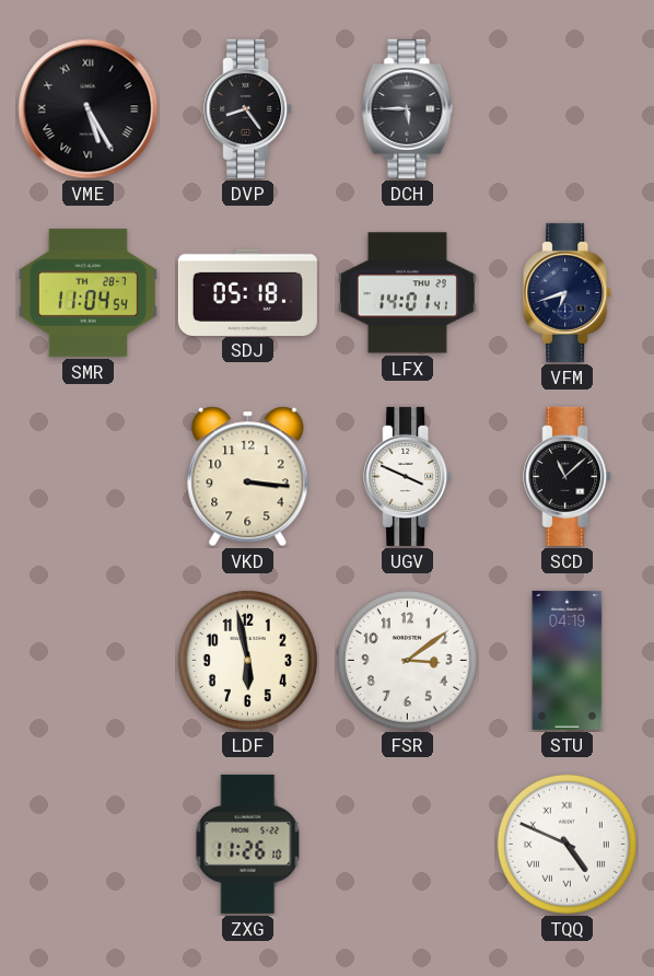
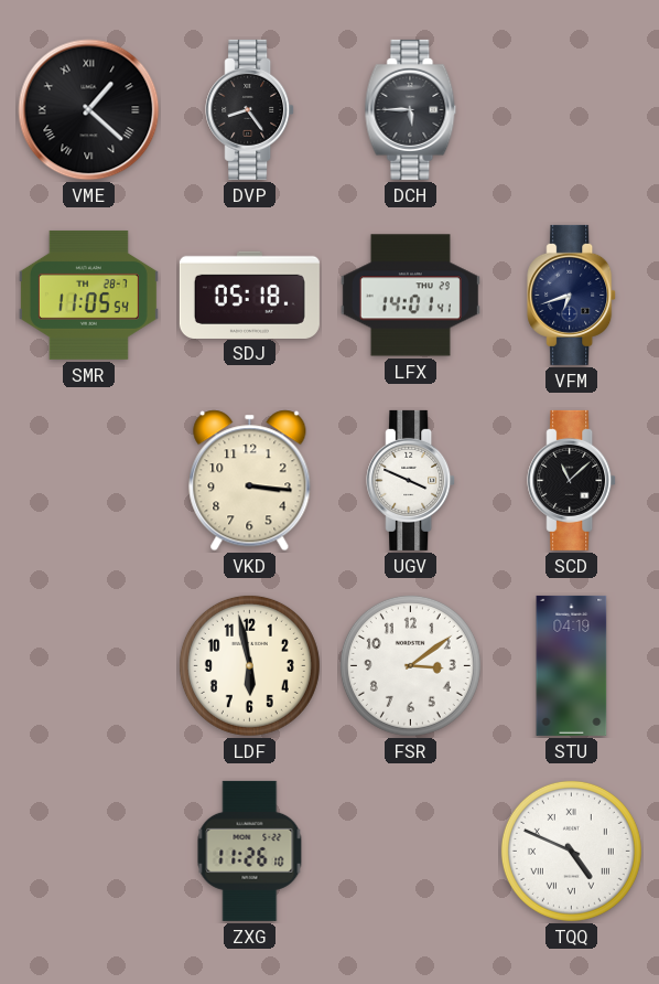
VME: 5:25 -> 1:22
SMR: 11:04 -> 11:05
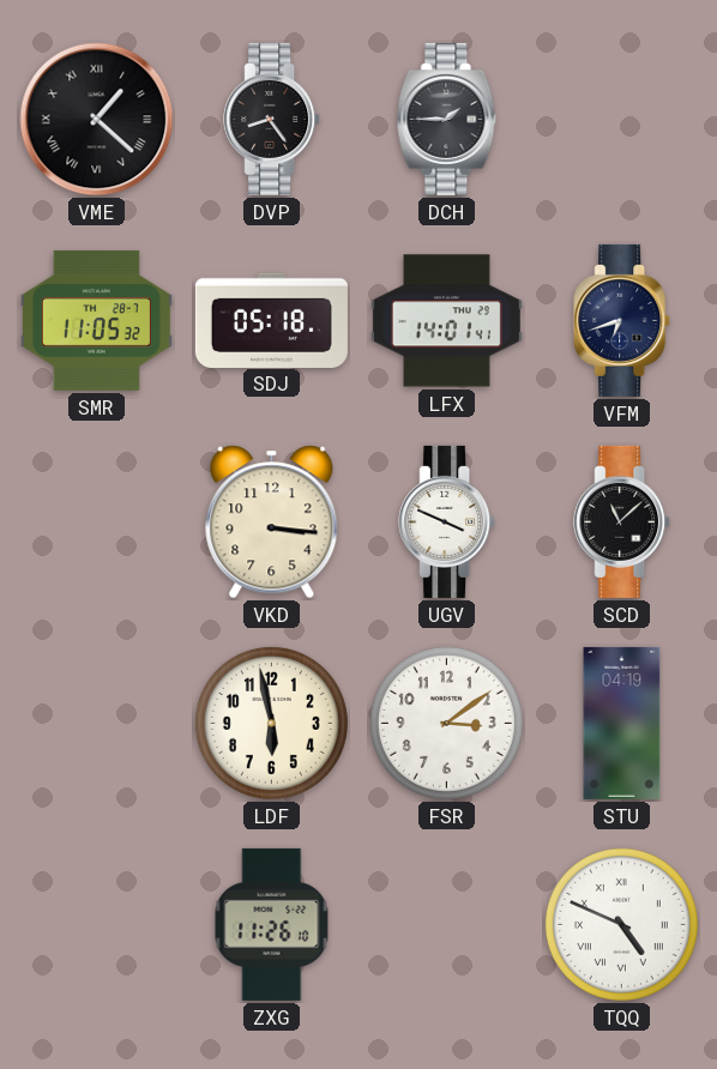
DCH: 5:45 -> 1:45
SMR: 11:05:54 -> 11:05:32
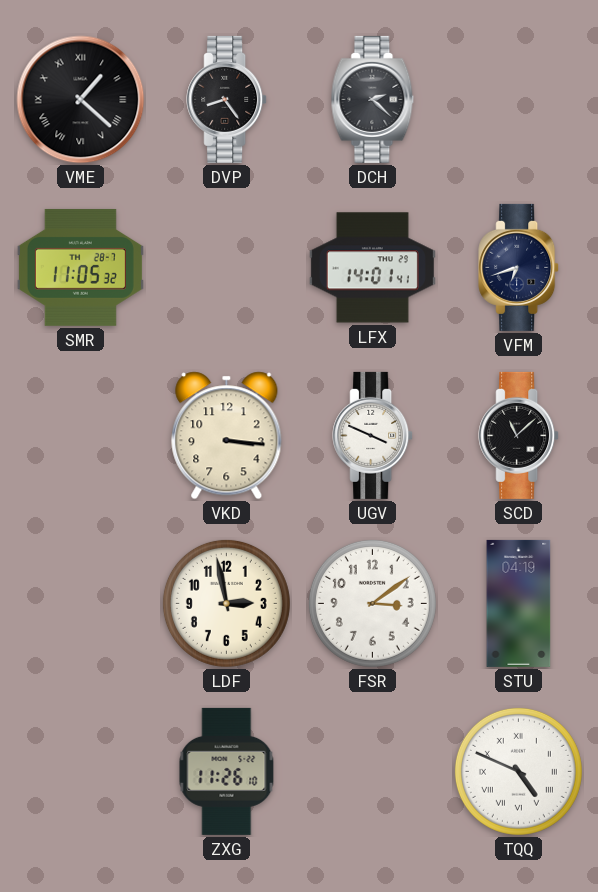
DCH: 1:45 -> 2:22
SDJ: 05:18 -> none
LDF: 5:58 -> 2:58
